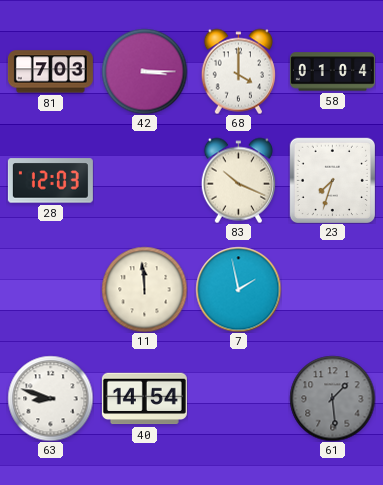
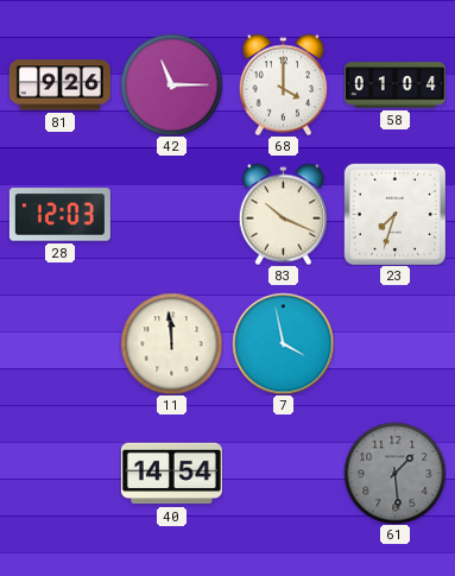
81: 7:03 -> 9:26
42: 3:15 -> 11:15
7: 1:58 -> 3:58
63: 8:48 -> none
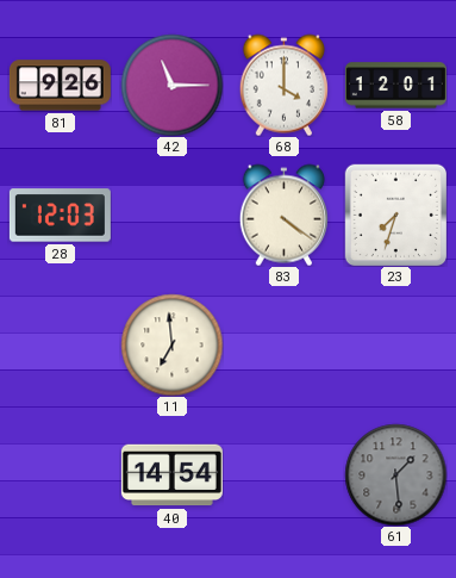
58: 01:04 -> 12:01
83: 10:19 -> 4:21
11: 11:59 -> 6:59
7: 3:58 -> none
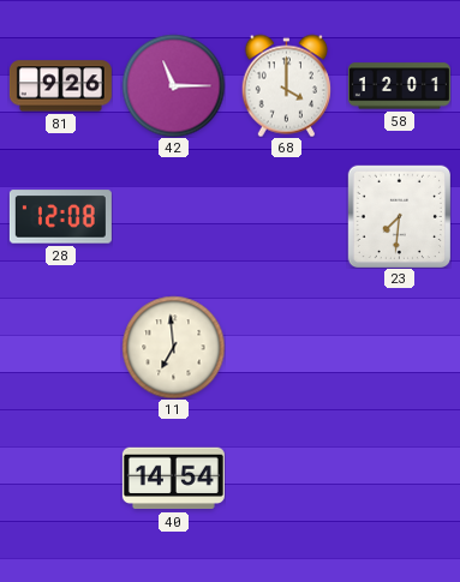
28: 12:03 -> 12:08
83: 4:21 -> none
23: 7:33 -> 7:31
61: 1:29 -> none
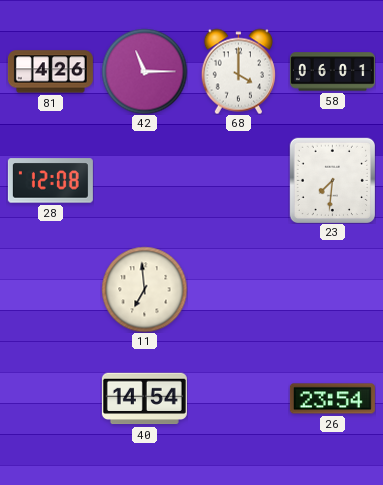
81: 9:26 -> 4:26
58: 12:01 -> 06:01
26: none -> 23:54
